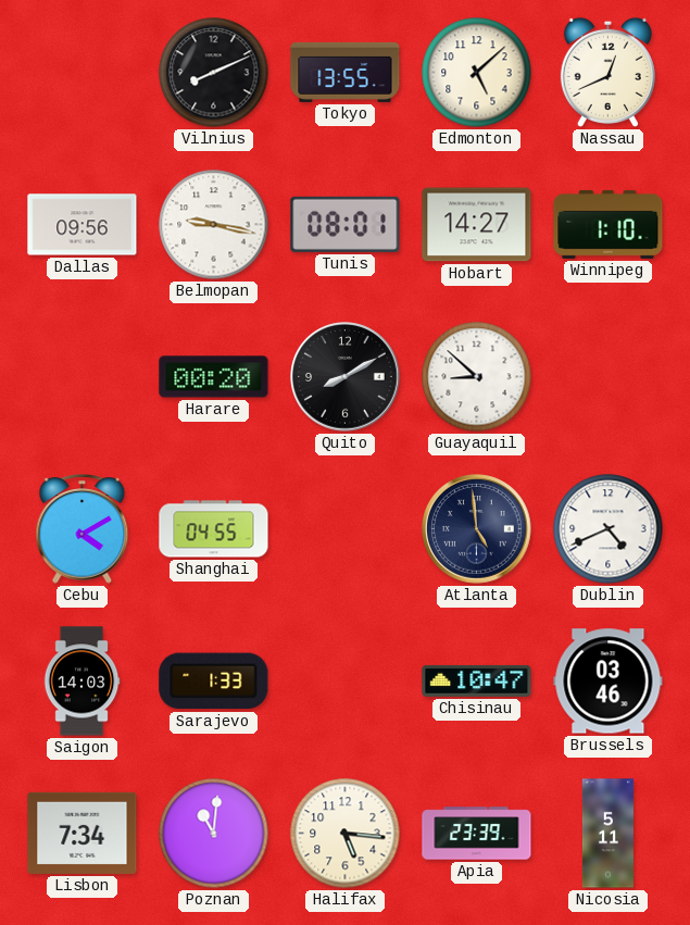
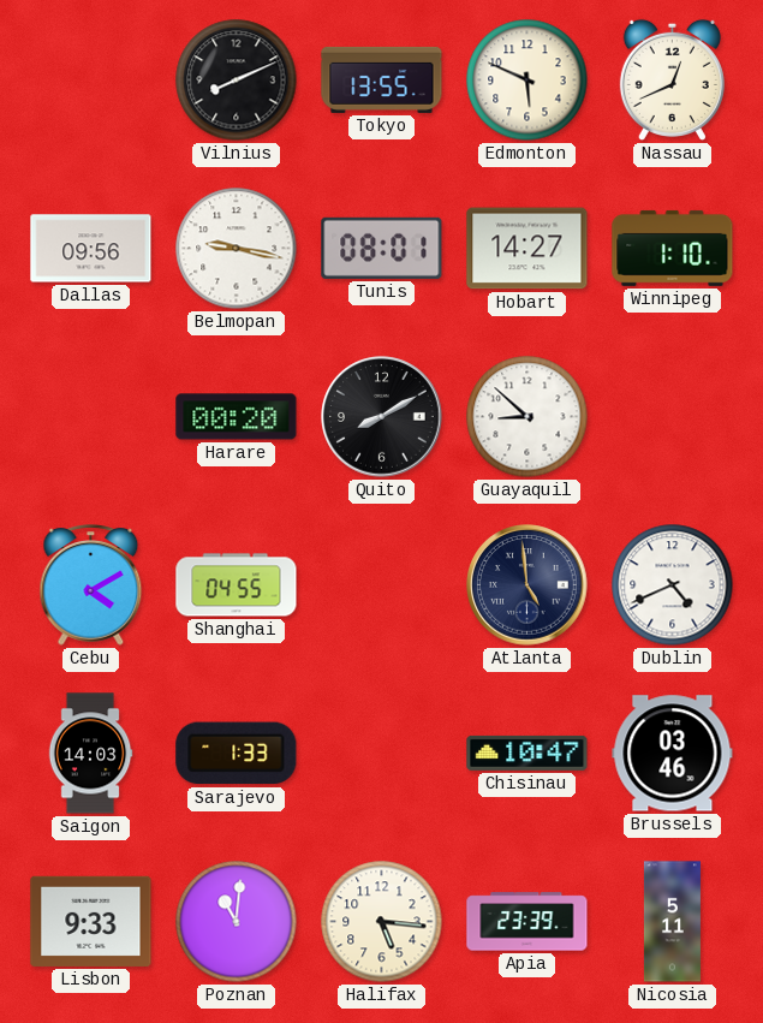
Edmonton: 5:08 -> 5:49
Lisbon: 7:34 -> 9:33
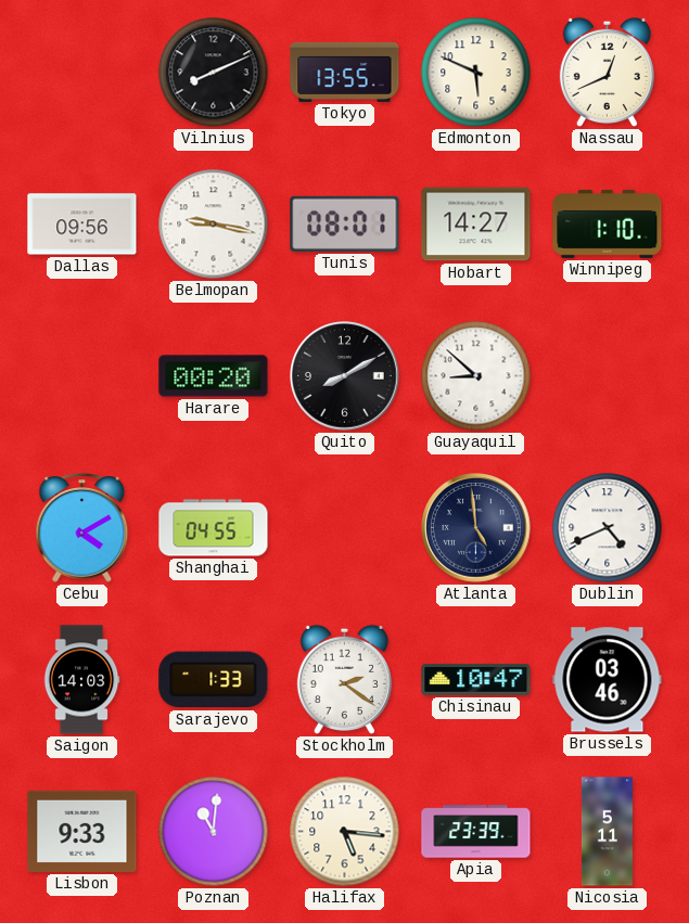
Stockholm: none -> 2:21
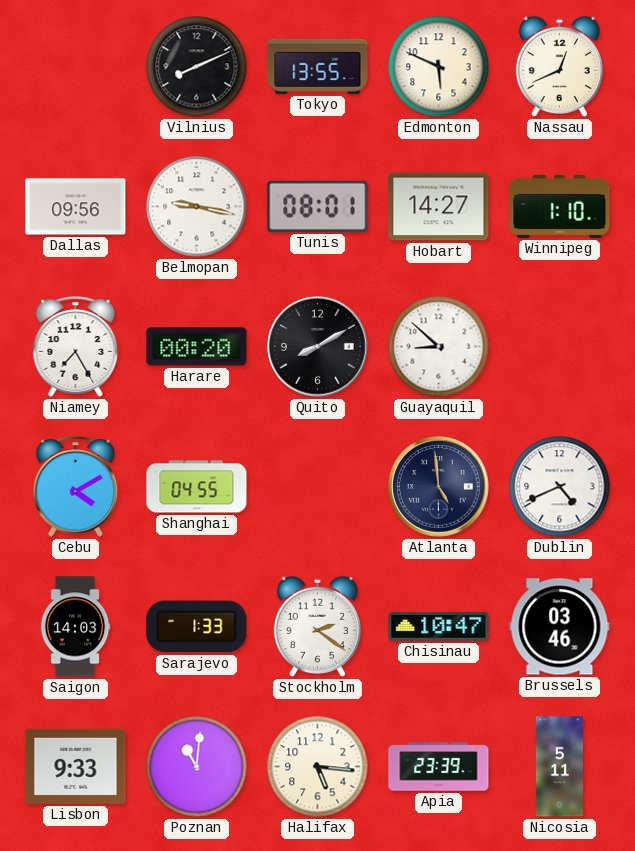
Niamey: none -> 7:25
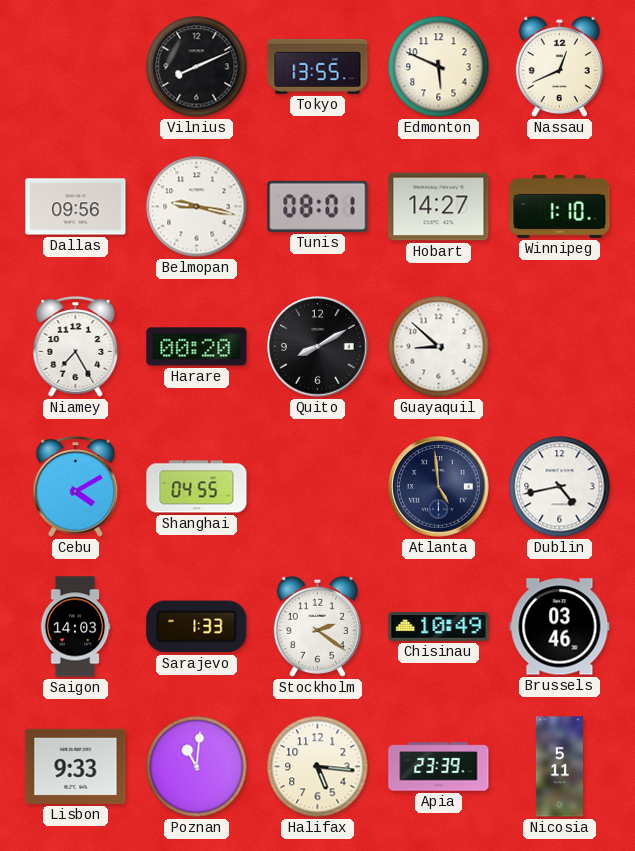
Dublin: 4:41 -> 4:43
Chisinau: 10:47 -> 10:49
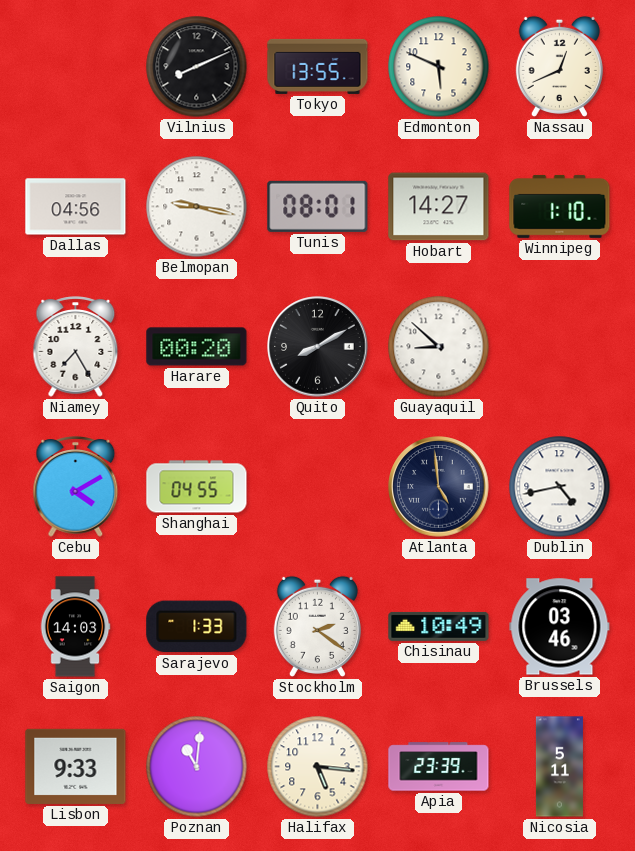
Dallas: 09:56 -> 04:56
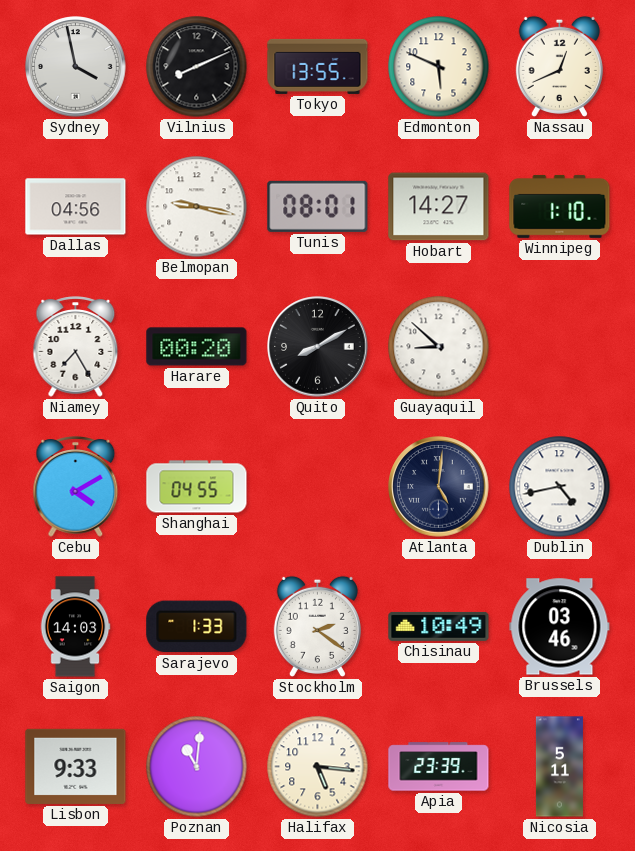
Sydney: none -> 3:58
Atlanta: 4:59 -> 5:01
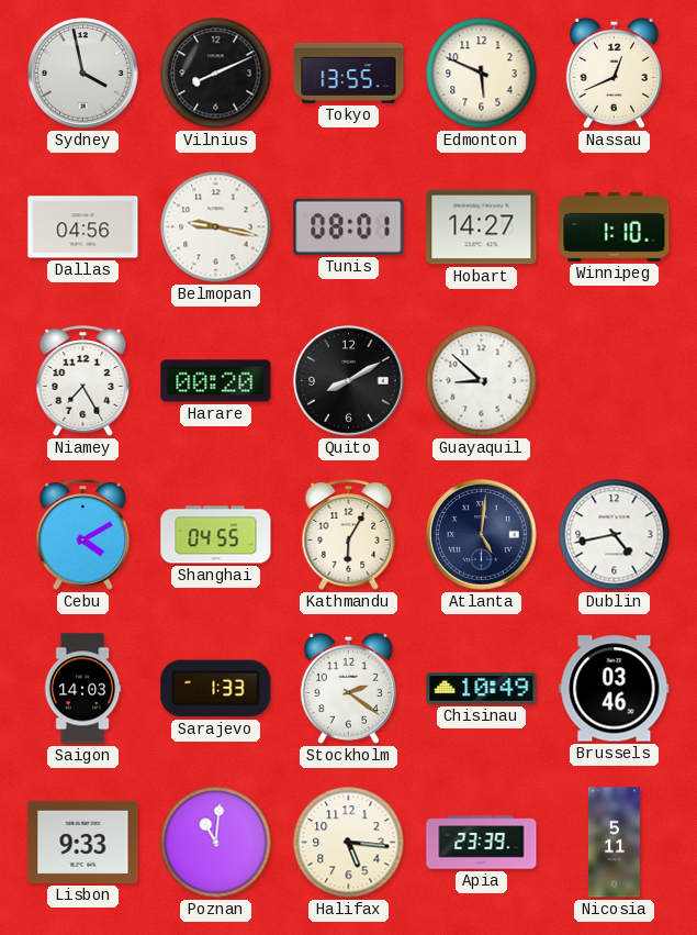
Kathmandu: none -> 6:05
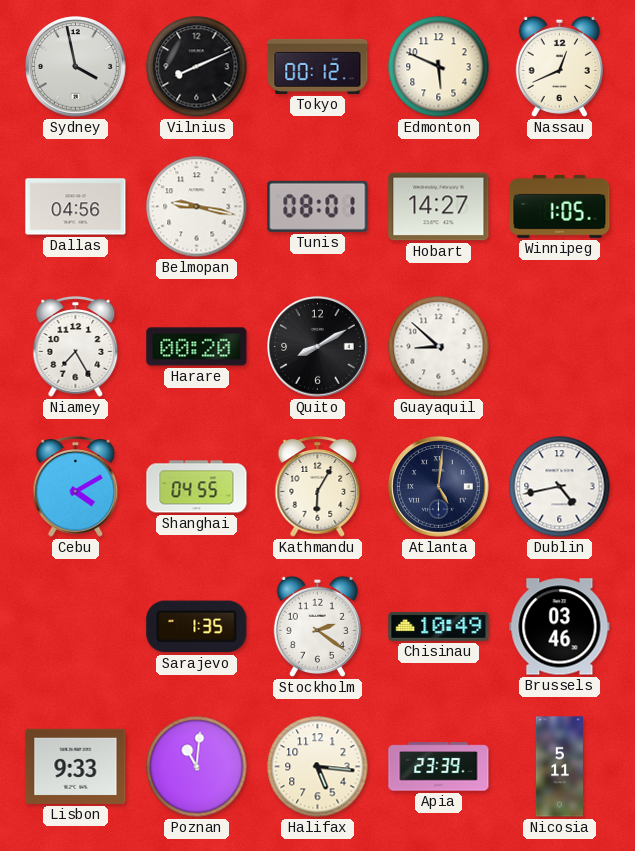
Tokyo: 13:55 -> 00:12
Winnipeg: 1:10 -> 1:05
Saigon: 14:03 -> none
Sarajevo: 1:33 -> 1:35
